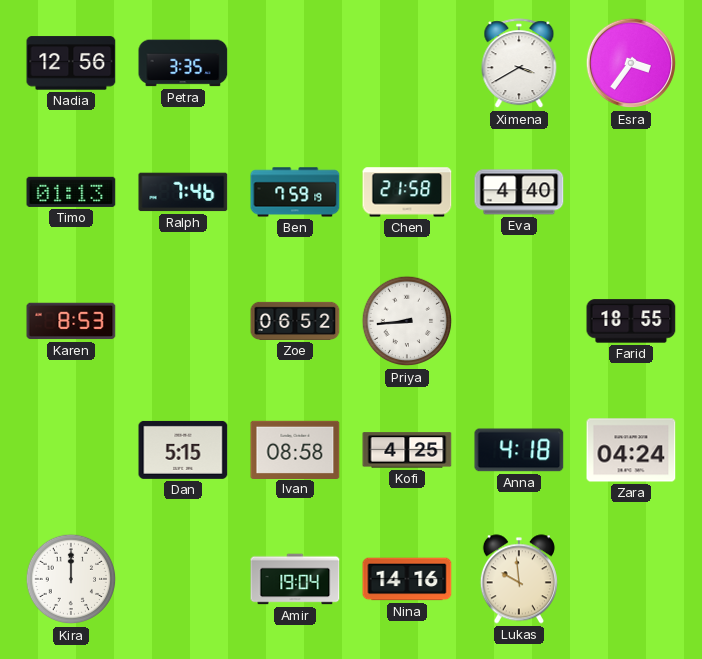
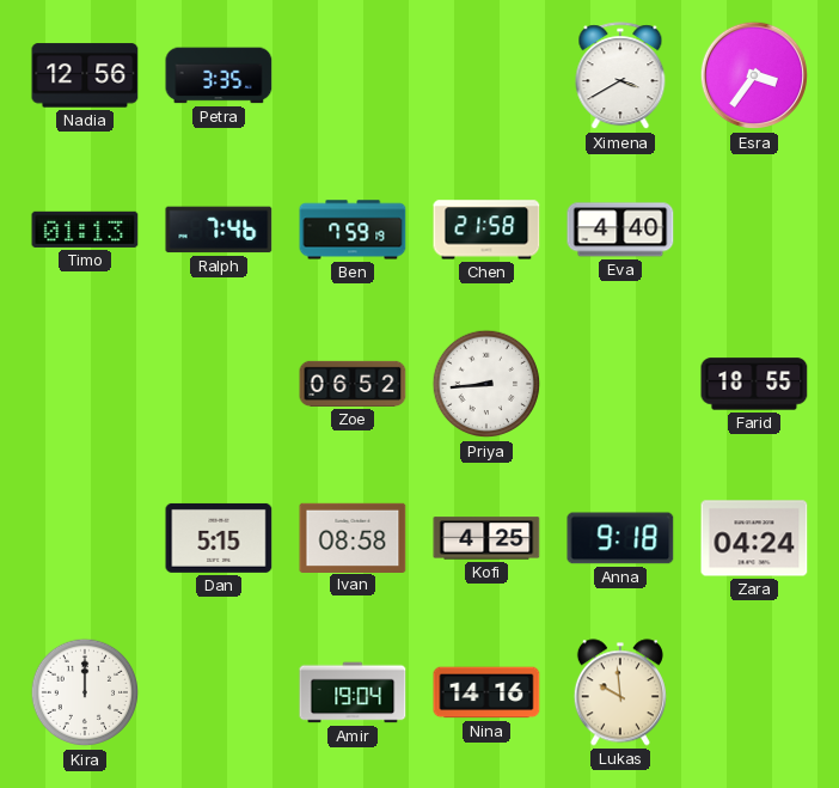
Karen: 8:53 -> none
Anna: 4:18 -> 9:18
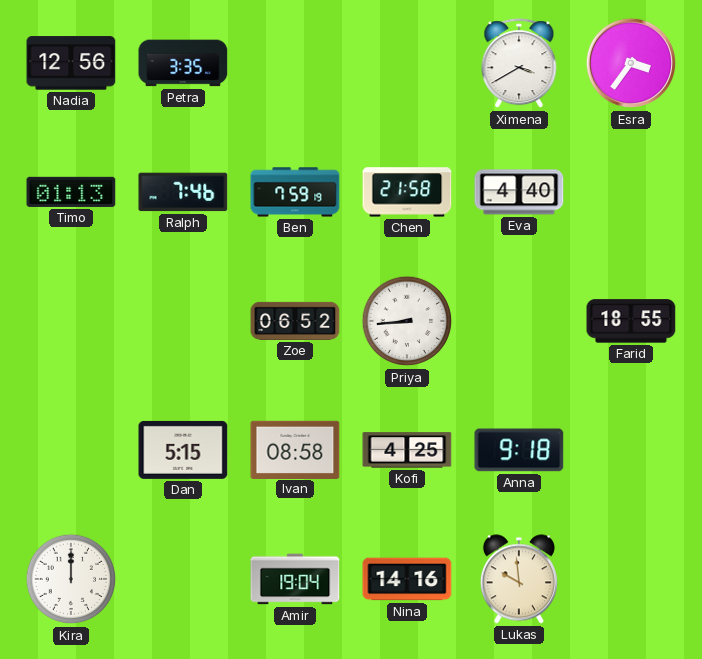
Zara: 04:24 -> none
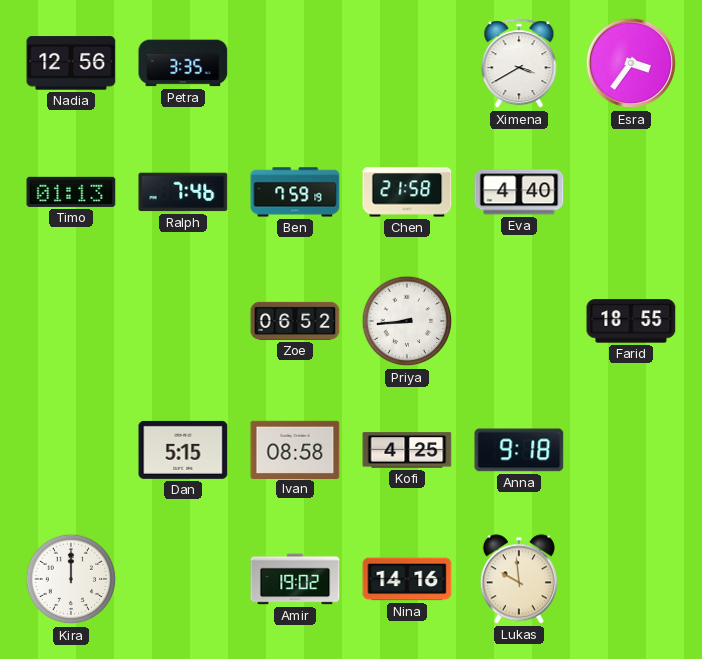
Amir: 19:04 -> 19:02
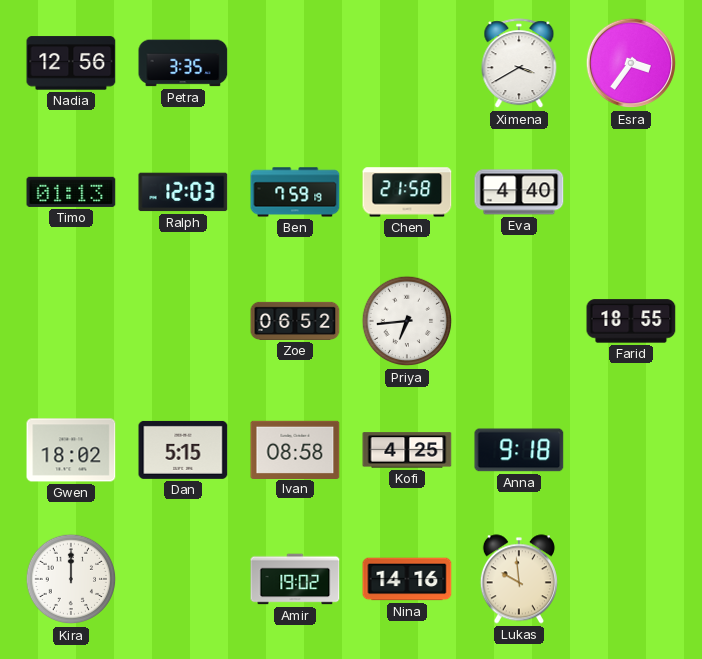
Ralph: 7:46 -> 12:03
Priya: 8:44 -> 6:44
Gwen: none -> 18:02
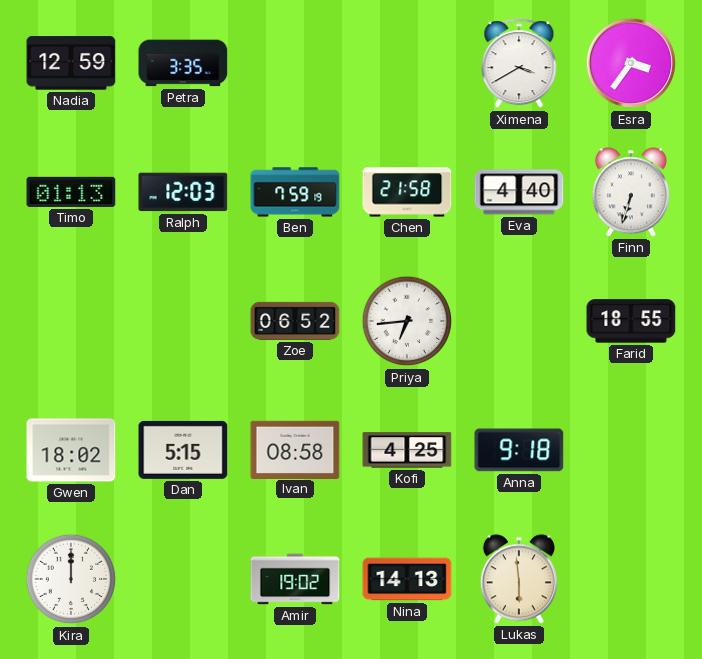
Nadia: 12:56 -> 12:59
Finn: none -> 6:33
Nina: 14:16 -> 14:13
Lukas: 9:59 -> 5:59
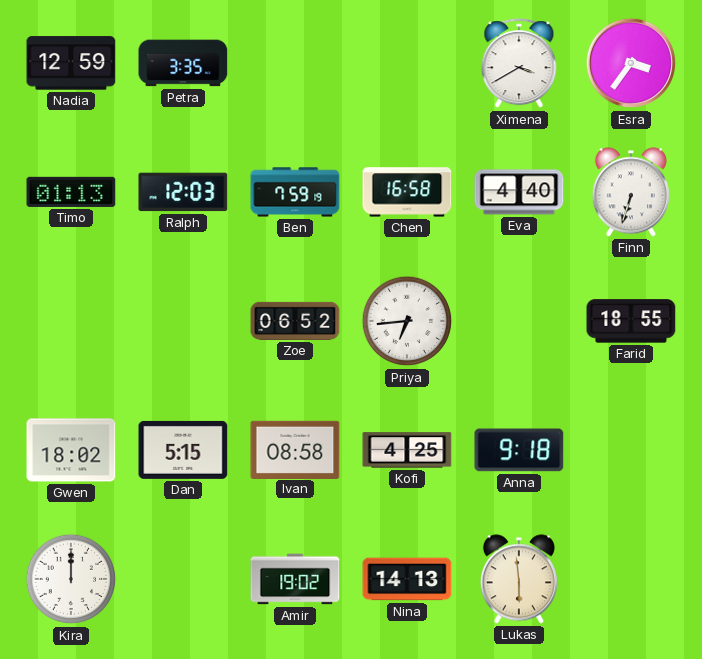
Chen: 21:58 -> 16:58
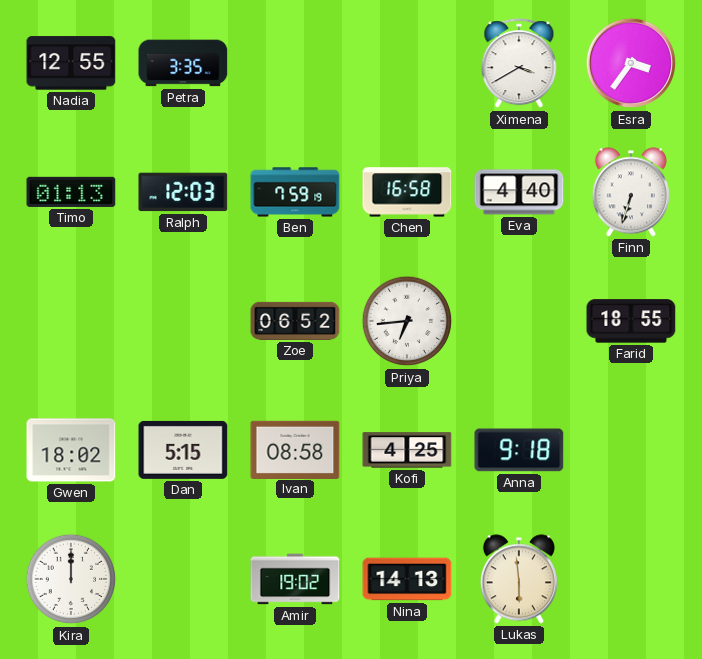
Nadia: 12:59 -> 12:55
